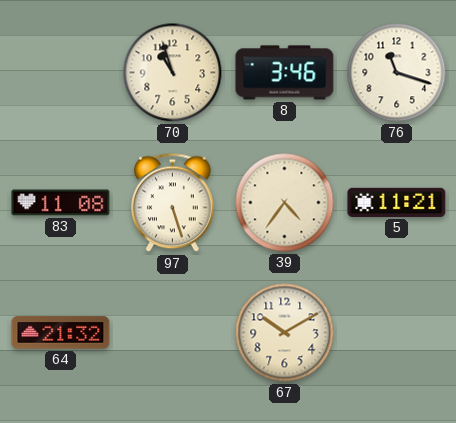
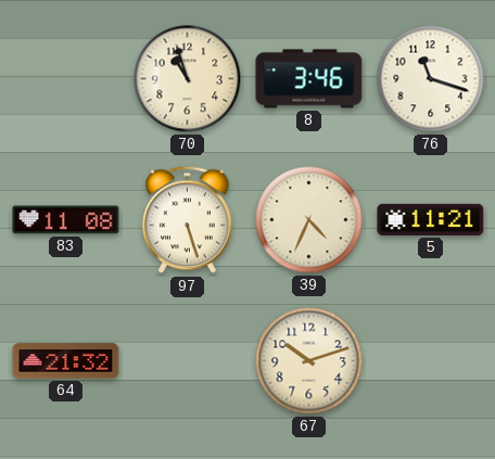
39: 4:36 -> 4:34
67: 10:10 -> 10:12
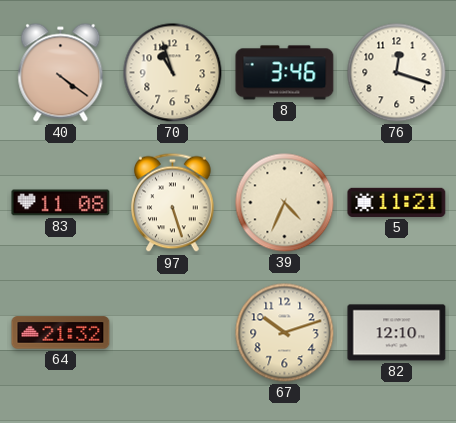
40: none -> 4:21
76: 11:18 -> 12:18
82: none -> 12:10
